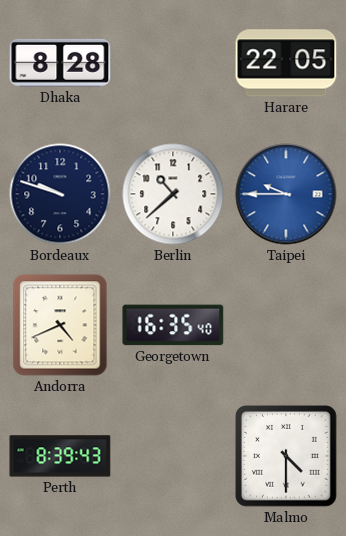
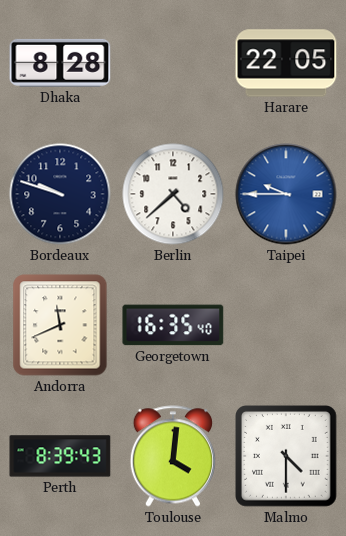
Berlin: 10:38 -> 4:38
Andorra: 4:41 -> 11:41
Toulouse: none -> 4:01
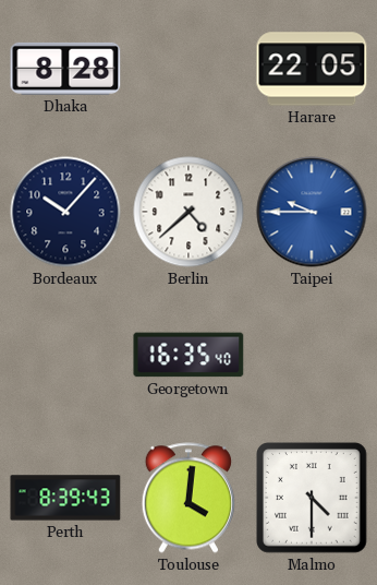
Bordeaux: 9:48 -> 10:07
Andorra: 11:41 -> none
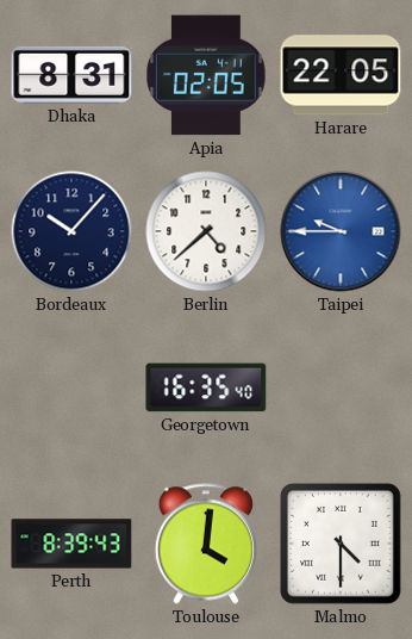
Dhaka: 8:28 -> 8:31
Apia: none -> 02:05
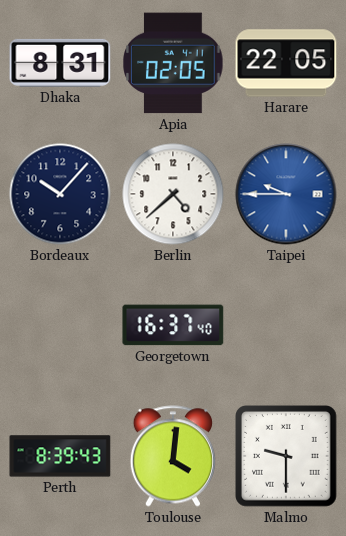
Georgetown: 16:35 -> 16:37
Malmo: 4:30 -> 9:30
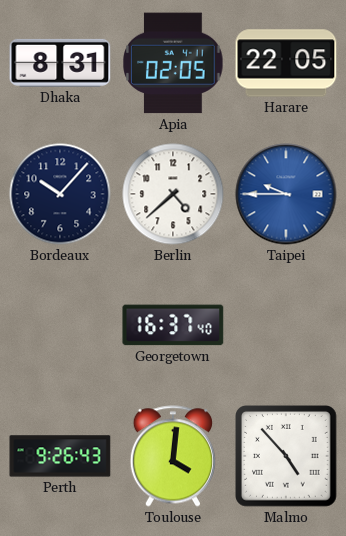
Perth: 8:39 -> 9:26
Malmo: 9:30 -> 4:53
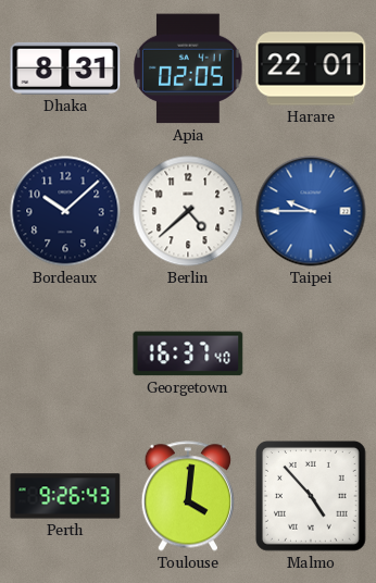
Harare: 22:05 -> 22:01
Bordeaux: 10:07 -> 10:08
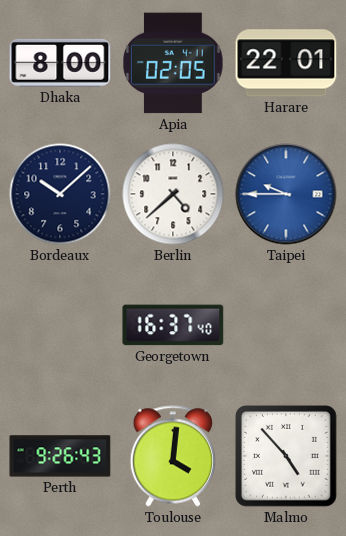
Dhaka: 8:31 -> 8:00
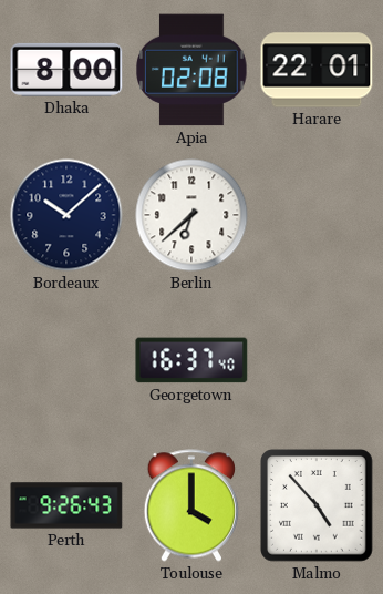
Apia: 02:05 -> 02:08
Berlin: 4:38 -> 6:38
Taipei: 9:45 -> none
Toulouse: 4:01 -> 4:00
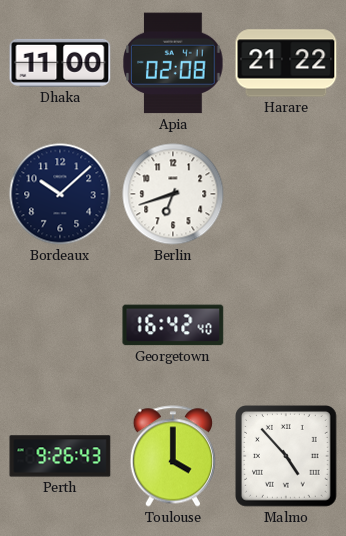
Dhaka: 8:00 -> 11:00
Harare: 22:01 -> 21:22
Berlin: 6:38 -> 6:42
Georgetown: 16:37 -> 16:42
